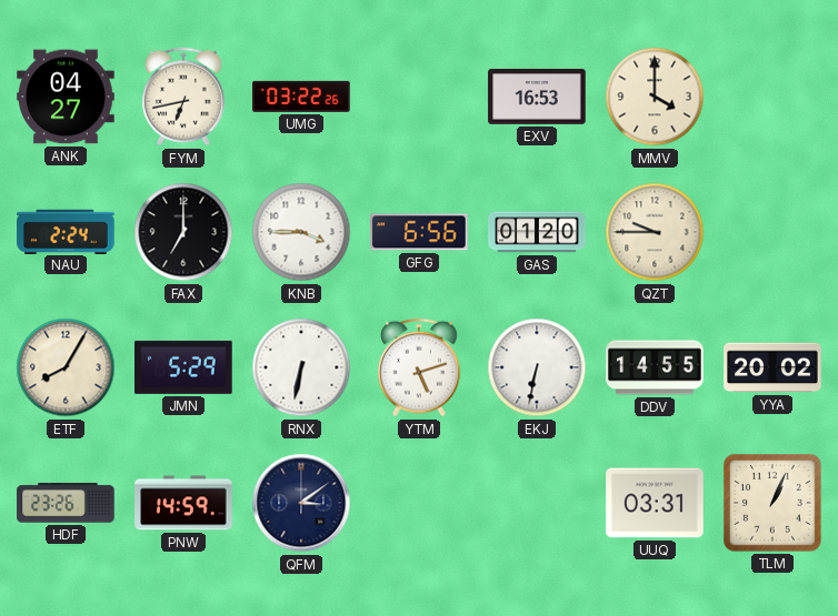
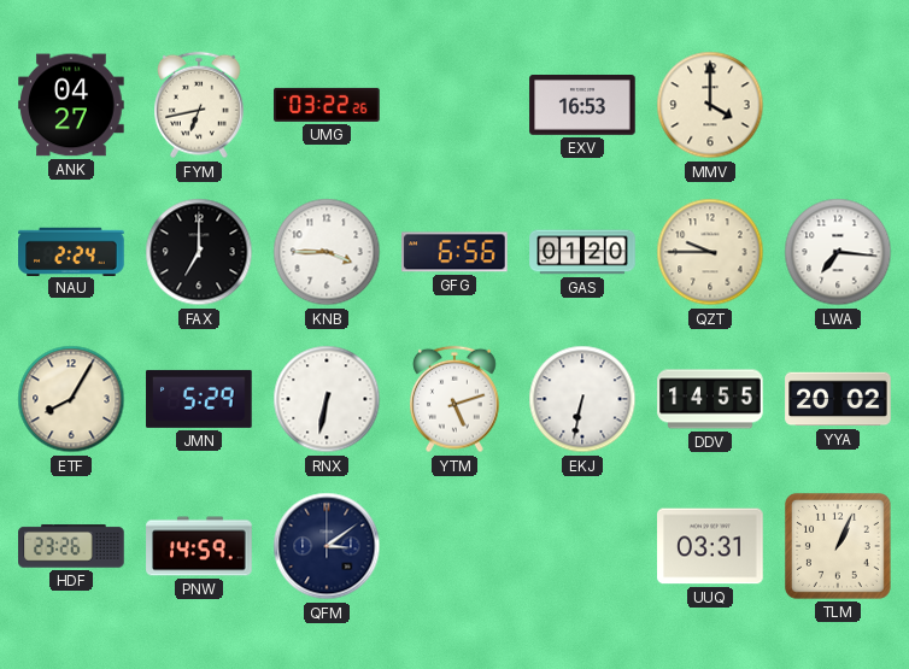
LWA: none -> 7:16
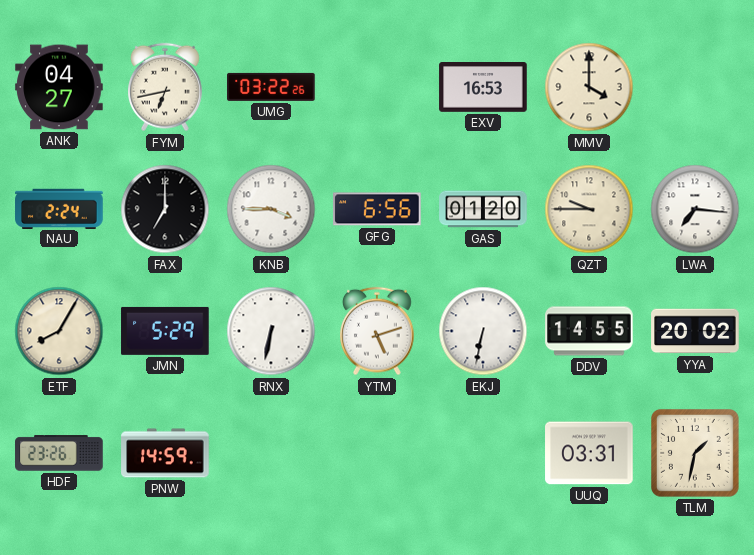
QFM: 3:09 -> none
TLM: 1:04 -> 1:32
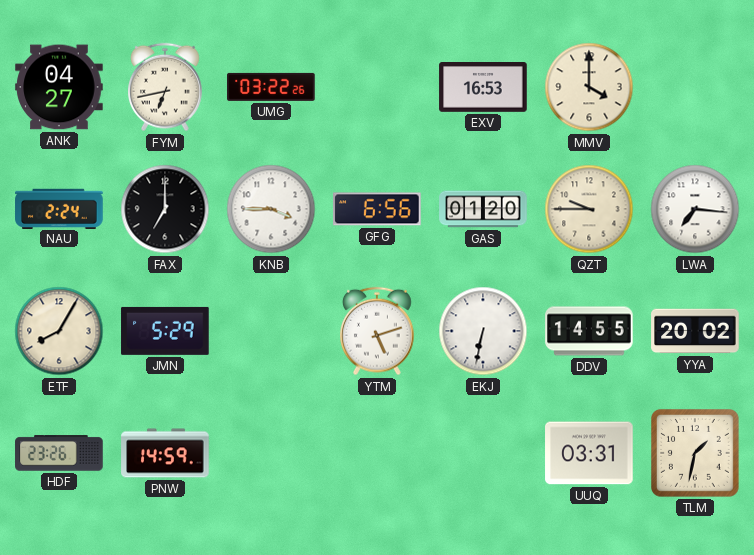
RNX: 6:32 -> none
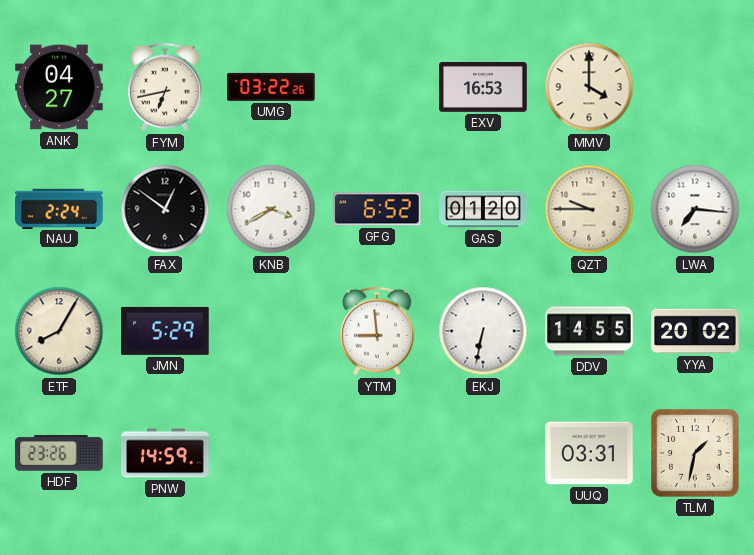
FAX: 7:00 -> 12:51
KNB: 3:45 -> 3:40
GFG: 6:56 -> 6:52
YTM: 5:12 -> 8:59
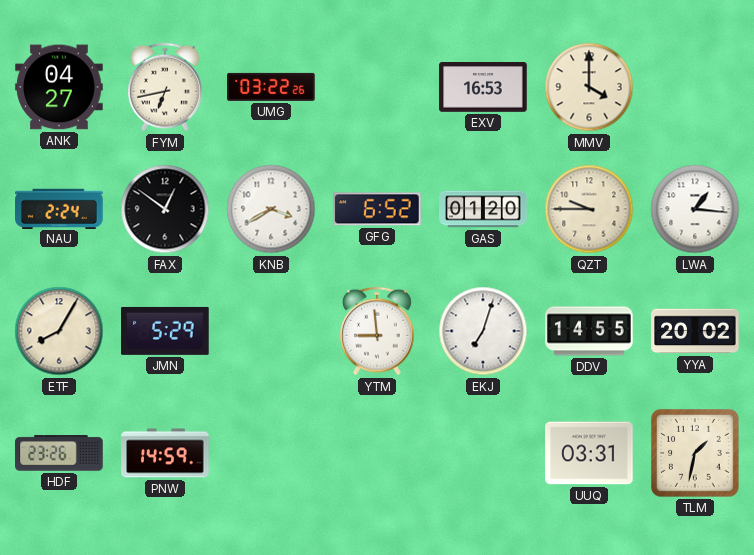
LWA: 7:16 -> 1:16
EKJ: 6:32 -> 7:03
